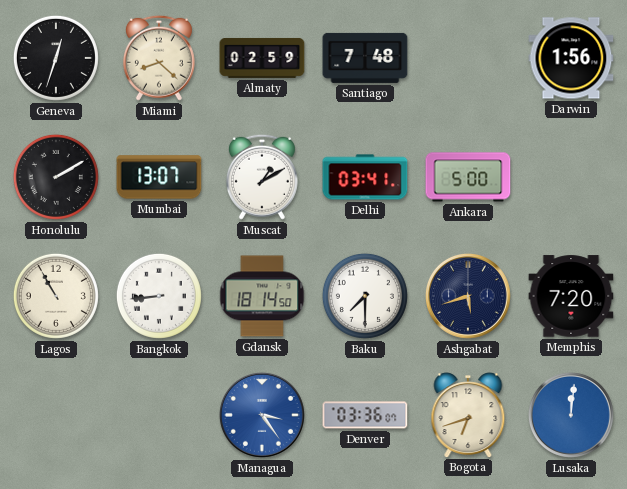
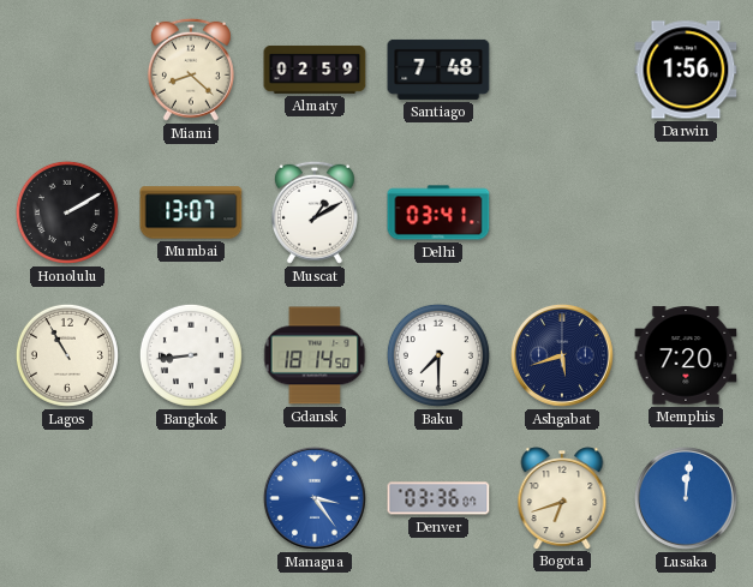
Geneva: 12:33 -> none
Ankara: 5:00 -> none
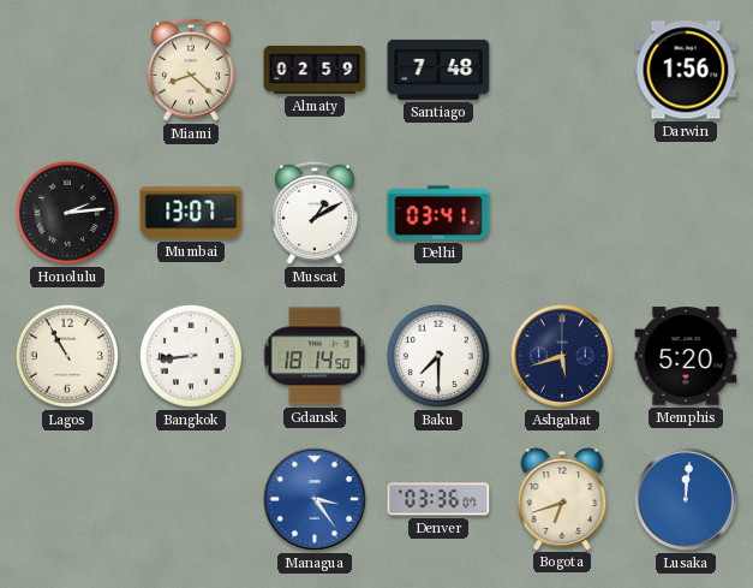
Honolulu: 2:10 -> 2:14
Memphis: 7:20 -> 5:20
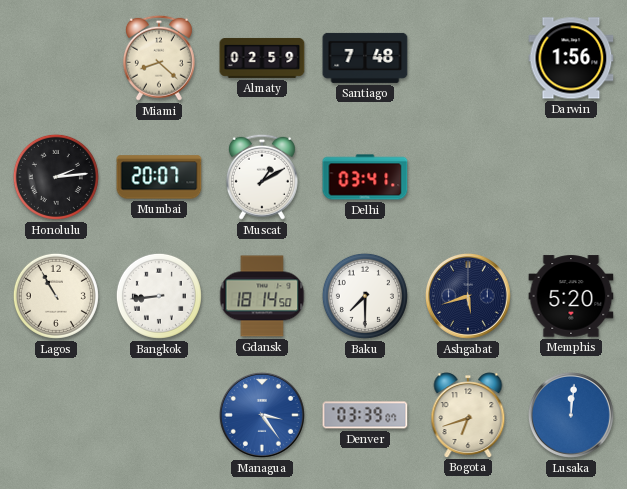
Mumbai: 13:07 -> 20:07
Denver: 03:36 -> 03:39
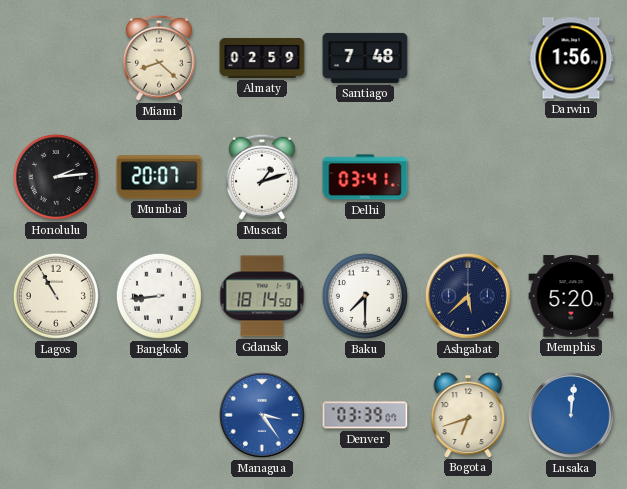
Muscat: 1:10 -> 1:12
Ashgabat: 5:42 -> 5:38
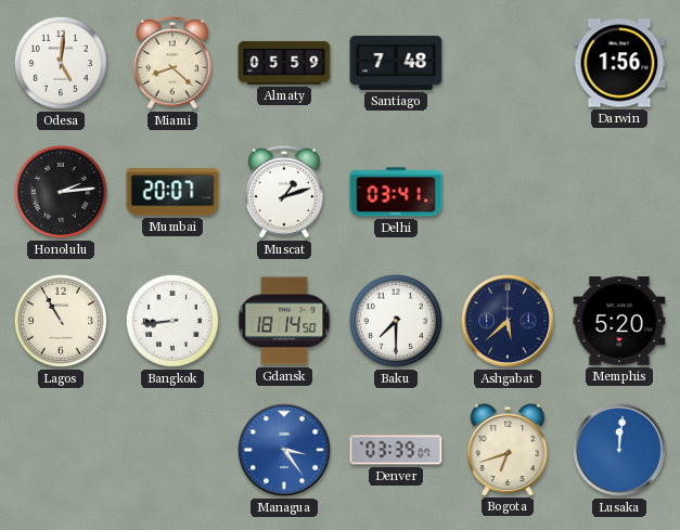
Odesa: none -> 5:01
Almaty: 02:59 -> 05:59
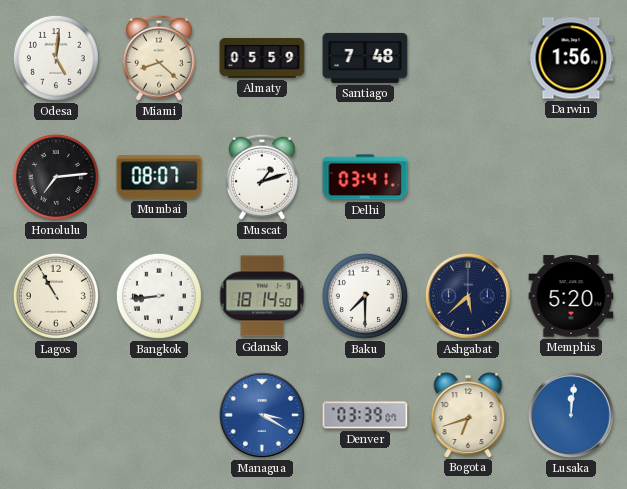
Honolulu: 2:14 -> 7:14
Mumbai: 20:07 -> 08:07
Managua: 3:24 -> 3:20
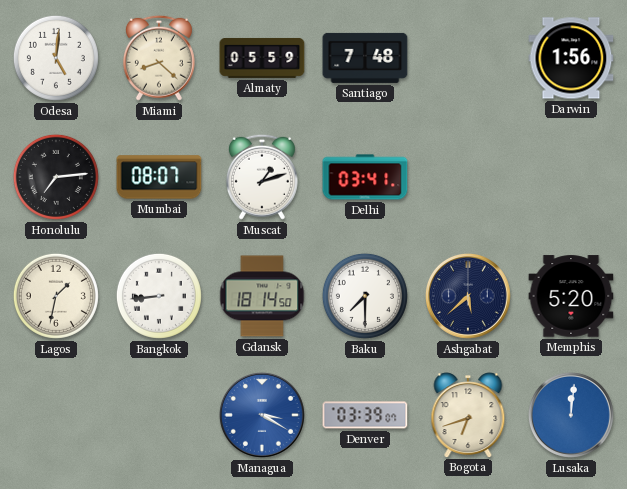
Lagos: 10:55 -> 1:32
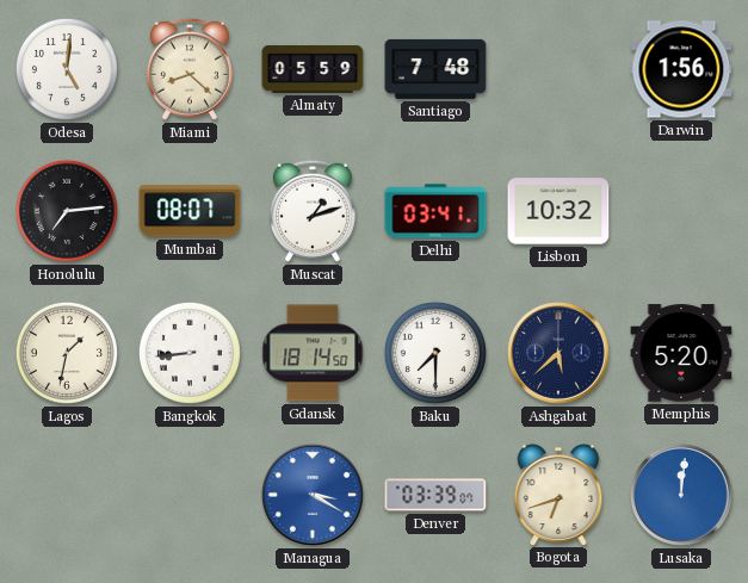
Lisbon: none -> 10:32
